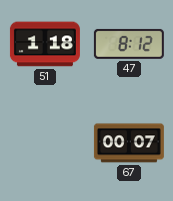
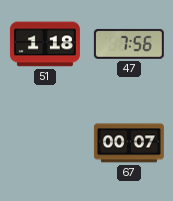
47: 8:12 -> 7:56
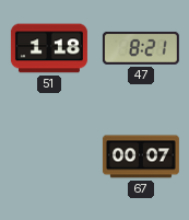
47: 7:56 -> 8:21
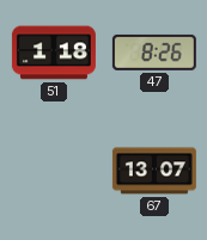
47: 8:21 -> 8:26
67: 00:07 -> 13:07
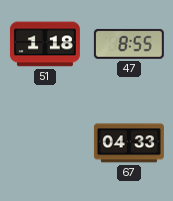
47: 8:26 -> 8:55
67: 13:07 -> 04:33
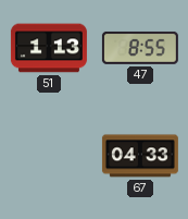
51: 1:18 -> 1:13
